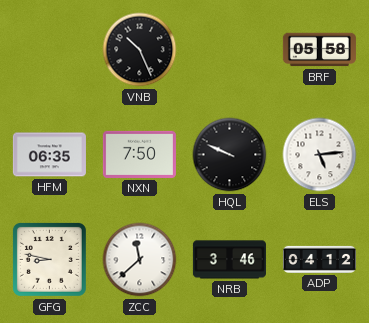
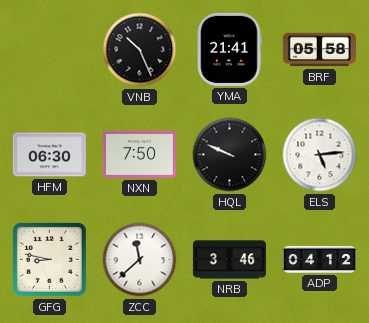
YMA: none -> 21:41
HFM: 06:35 -> 06:30
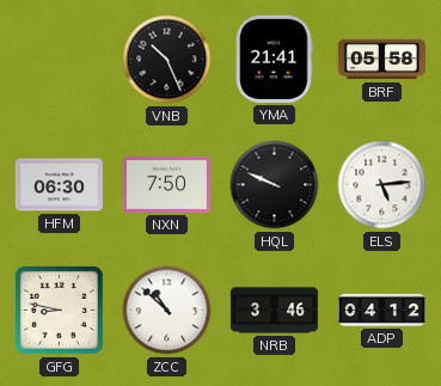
ZCC: 11:38 -> 10:52
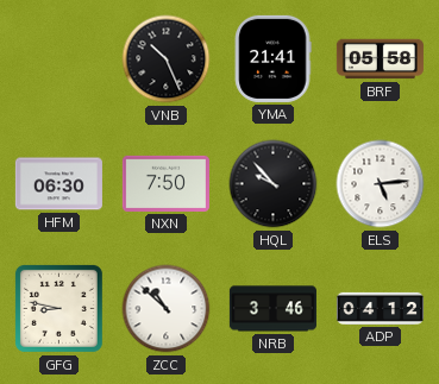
HQL: 9:49 -> 9:53
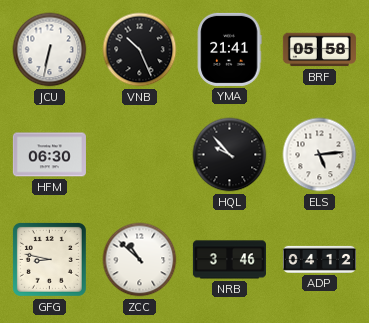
JCU: none -> 6:32
NXN: 7:50 -> none
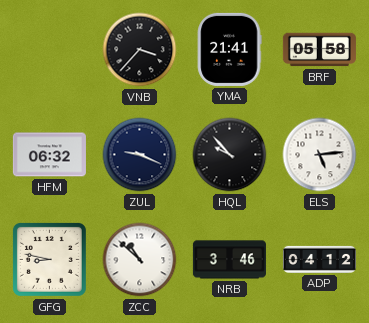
JCU: 6:32 -> none
VNB: 10:26 -> 3:37
HFM: 06:30 -> 06:32
ZUL: none -> 9:19
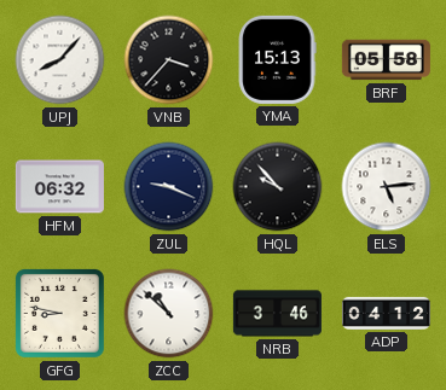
UPJ: none -> 8:07
YMA: 21:41 -> 15:13
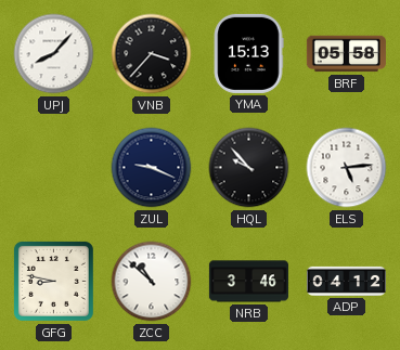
HFM: 06:32 -> none
